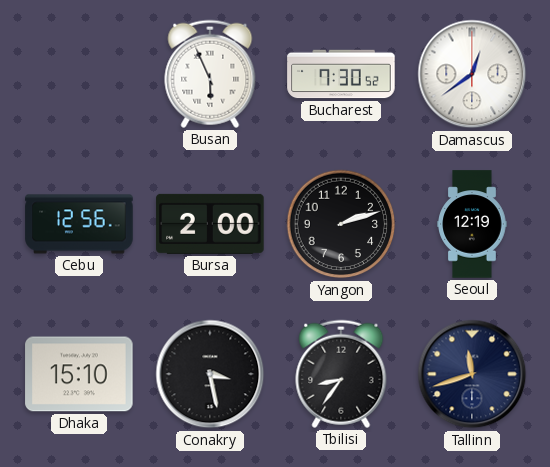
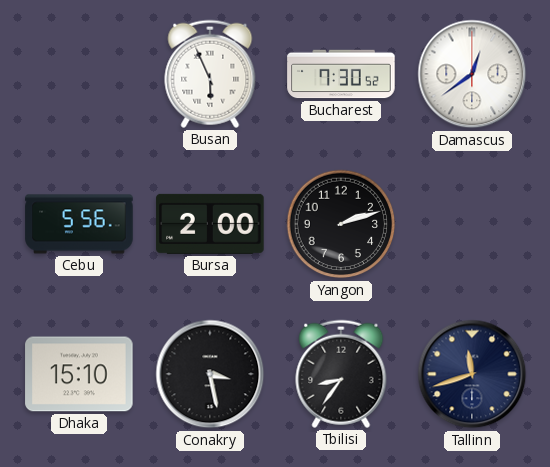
Cebu: 12:56 -> 5:56
Seoul: 12:19 -> none
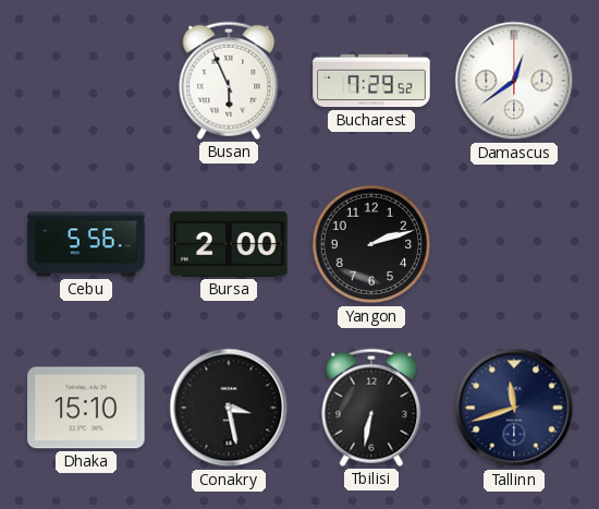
Bucharest: 7:30 -> 7:29
Tbilisi: 8:36 -> 6:32
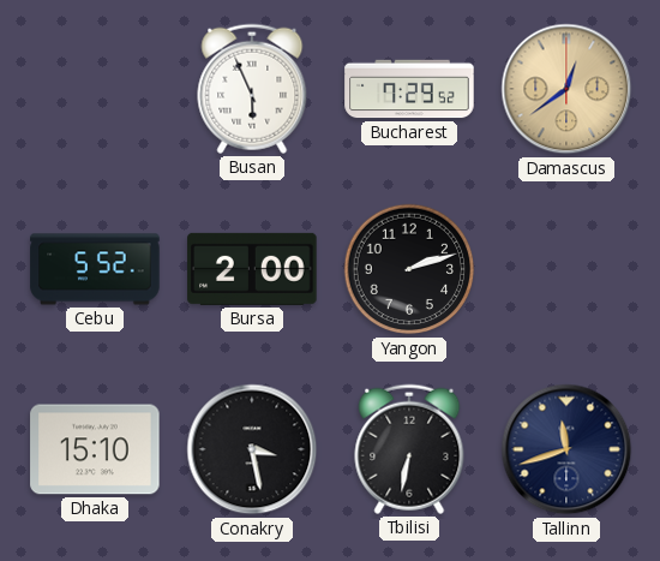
Damascus dial: white -> champagne
Cebu: 5:56 -> 5:52
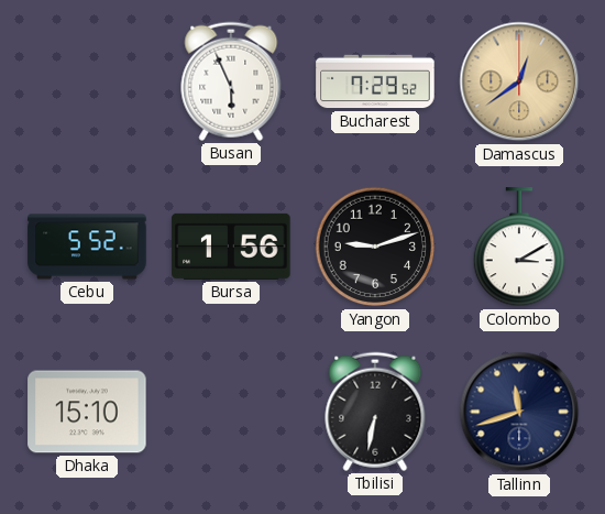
Bursa: 2:00 -> 1:56
Yangon: 2:12 -> 9:12
Colombo: none -> 3:10
Conakry: 3:28 -> none
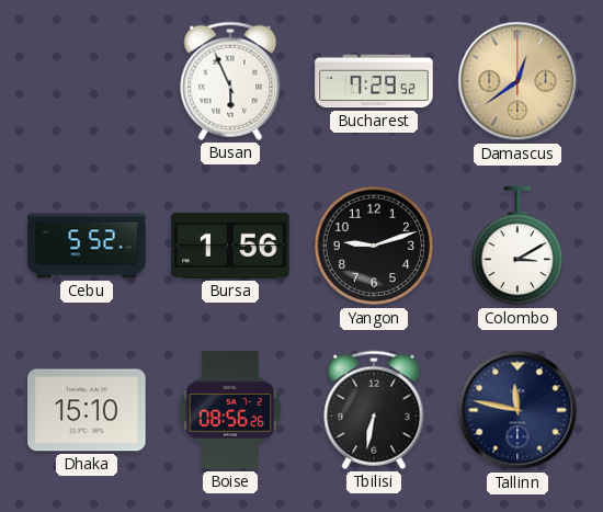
Boise: none -> 08:56
Tallinn: 11:42 -> 11:47
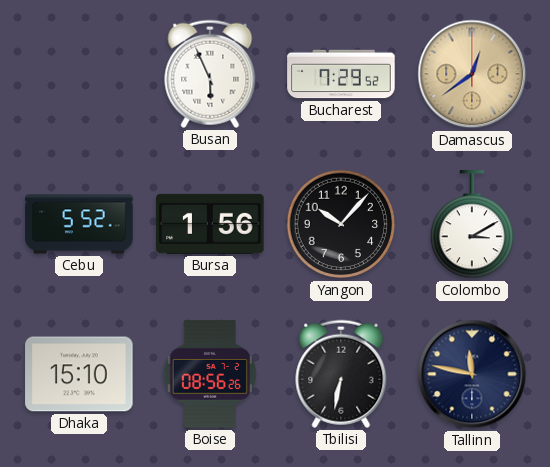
Yangon: 9:12 -> 10:07
